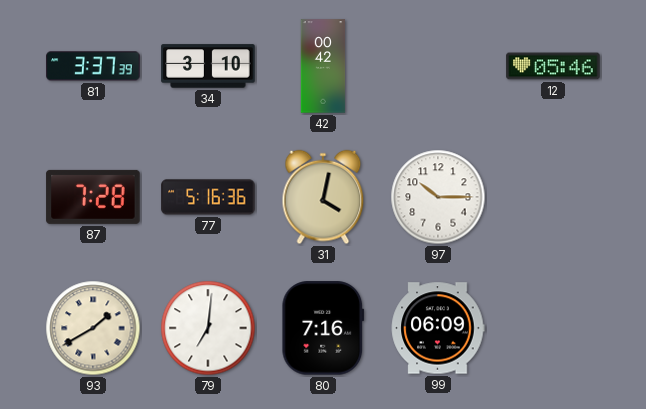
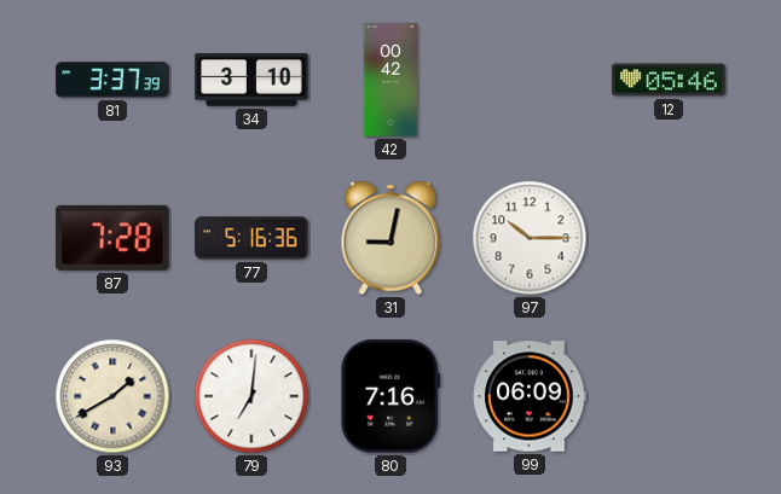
31: 4:02 -> 9:02
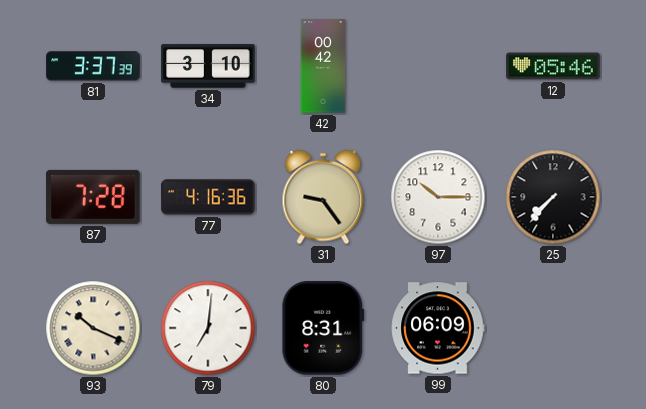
77: 5:16 -> 4:16
31: 9:02 -> 9:24
25: none -> 7:37
93: 1:40 -> 10:19
80: 7:16 -> 8:31
